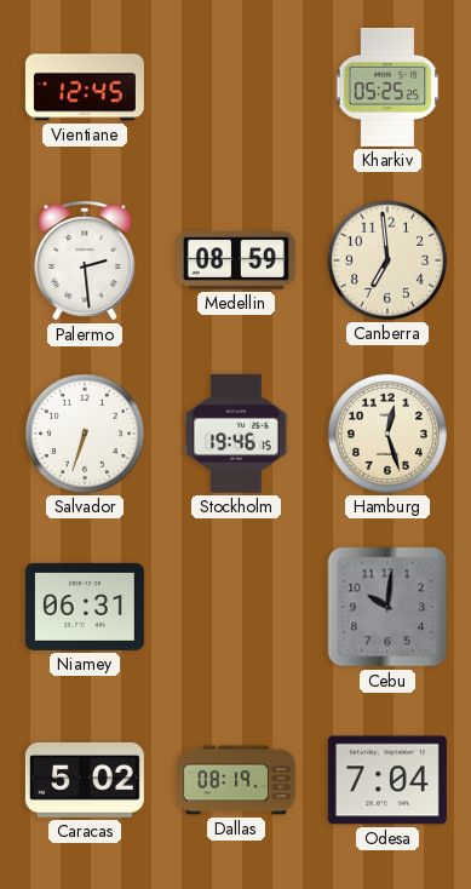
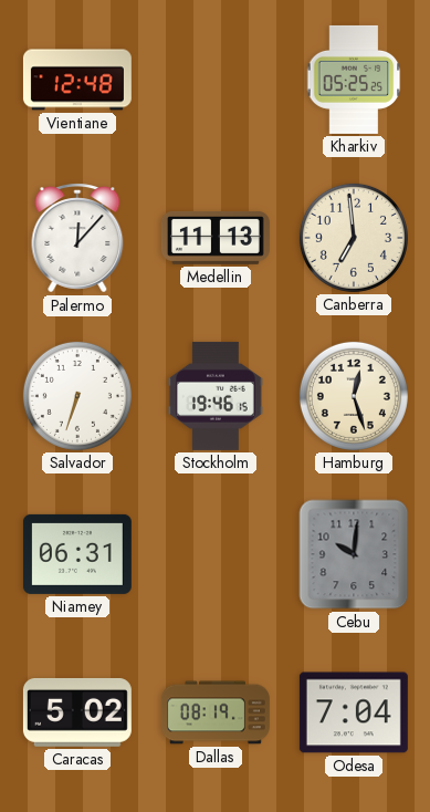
Vientiane: 12:45 -> 12:48
Palermo: 2:29 -> 12:07
Medellin: 08:59 -> 11:13
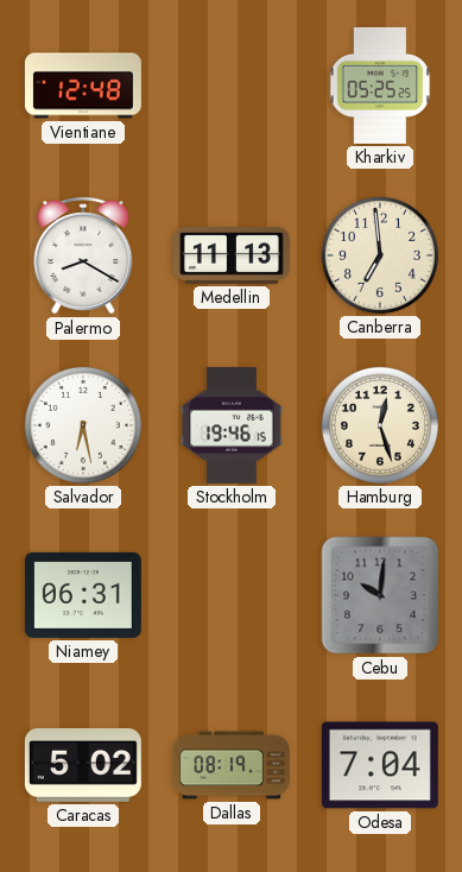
Palermo: 12:07 -> 8:20
Salvador: 6:33 -> 6:28
